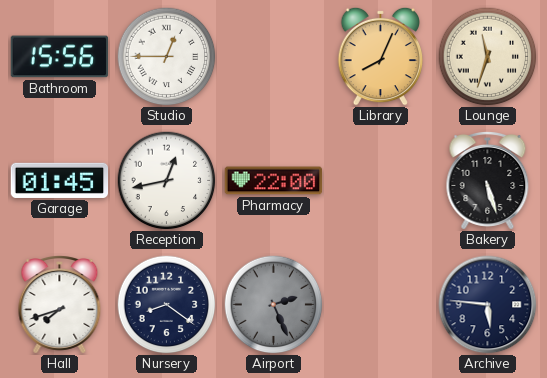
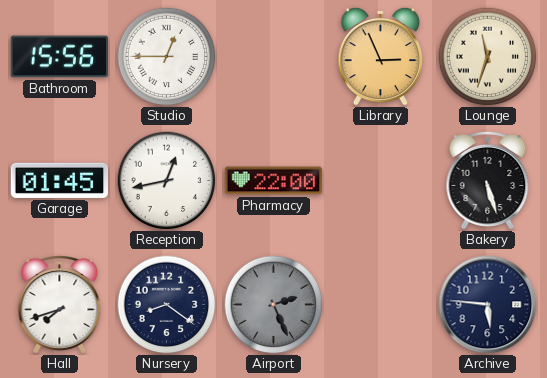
Library: 8:04 -> 2:56
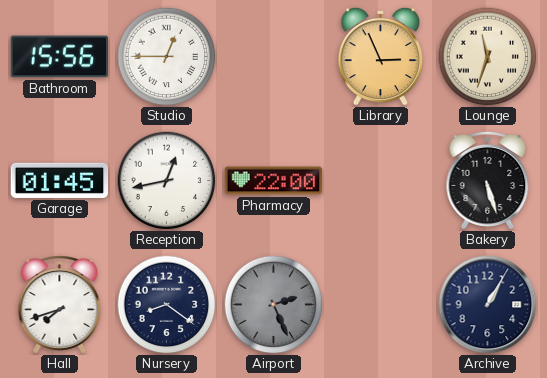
Archive: 5:46 -> 1:05
